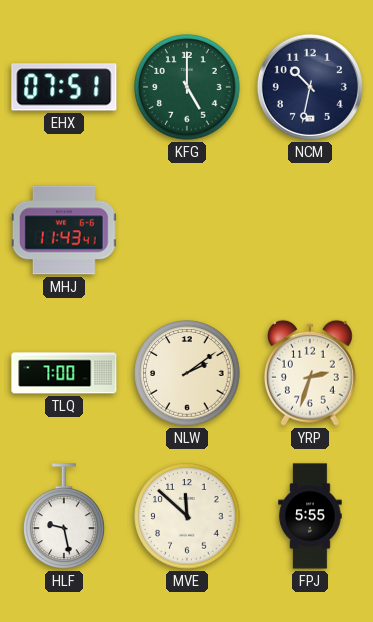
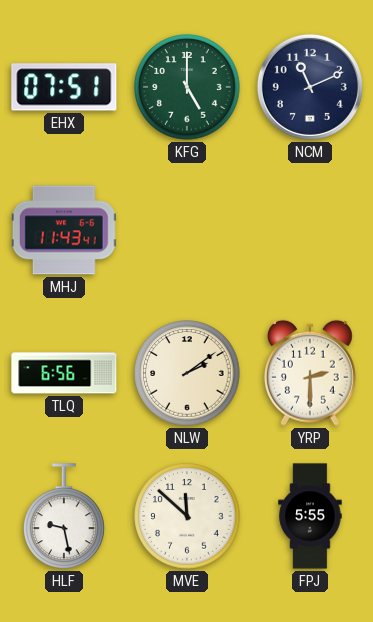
NCM: 10:32 -> 11:11
TLQ: 7:00 -> 6:56
YRP: 2:33 -> 2:30
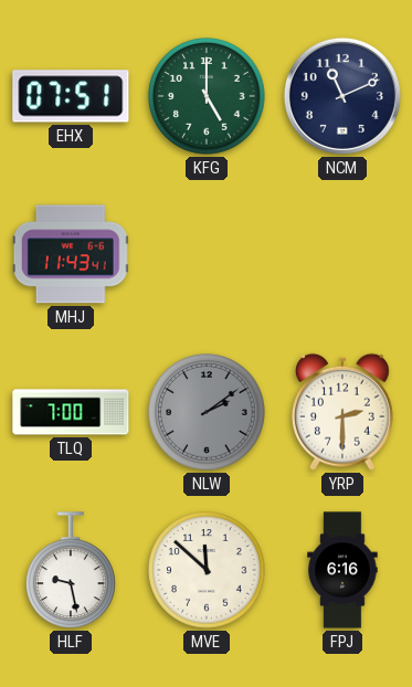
TLQ: 6:56 -> 7:00
NLW dial: cream -> grey
FPJ: 5:55 -> 6:16
